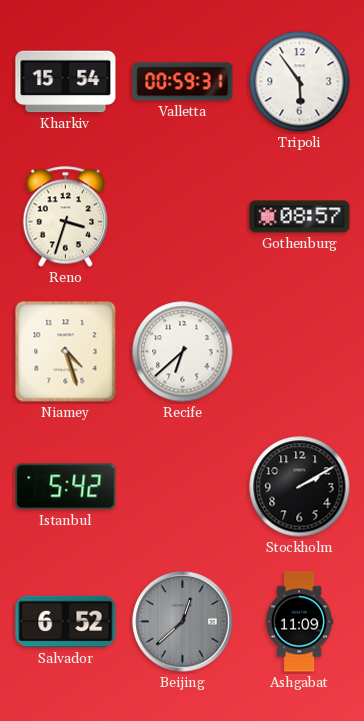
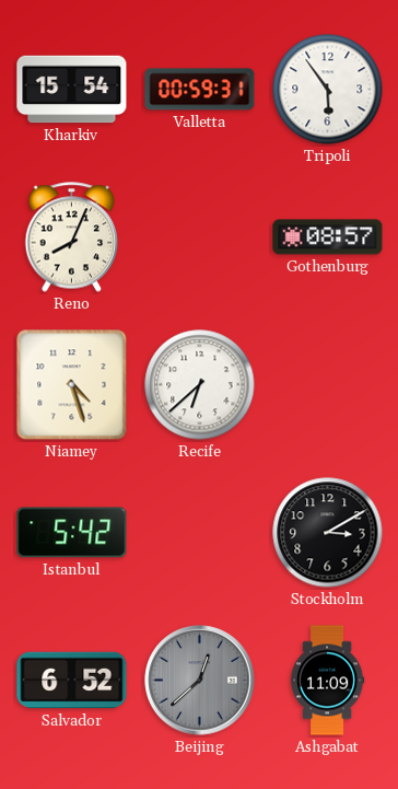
Reno: 3:33 -> 8:04
Stockholm: 2:10 -> 3:10
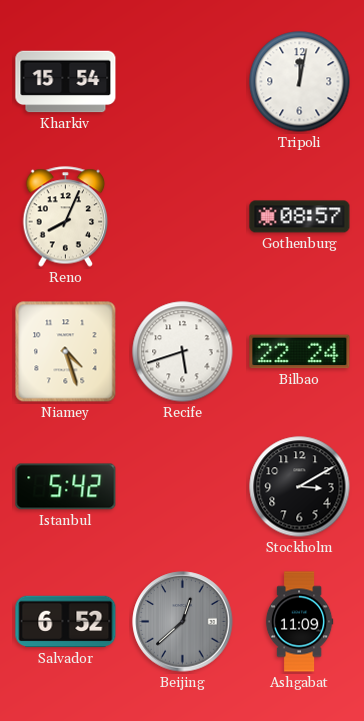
Valletta: 00:59 -> none
Tripoli: 5:54 -> 12:02
Recife: 6:38 -> 5:42
Bilbao: none -> 22:24
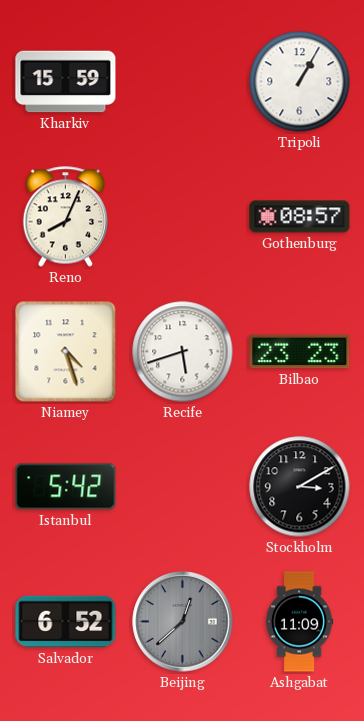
Kharkiv: 15:54 -> 15:59
Tripoli: 12:02 -> 1:05
Bilbao: 22:24 -> 23:23
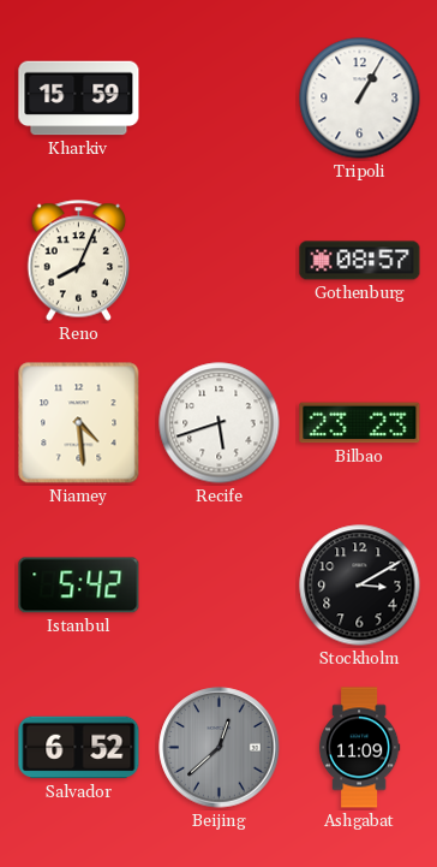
Niamey: 4:27 -> 4:29
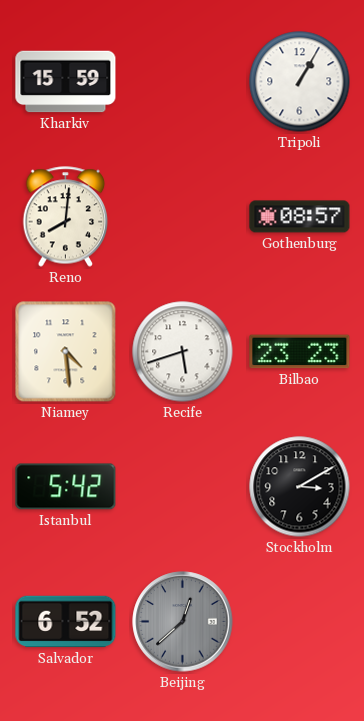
Reno: 8:04 -> 8:01
Ashgabat: 11:09 -> none
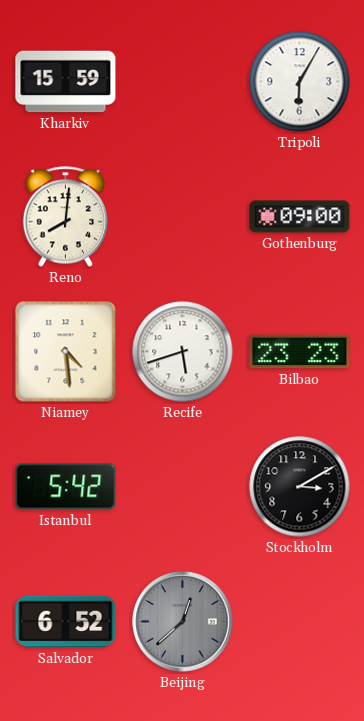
Tripoli: 1:05 -> 6:05
Gothenburg: 08:57 -> 09:00
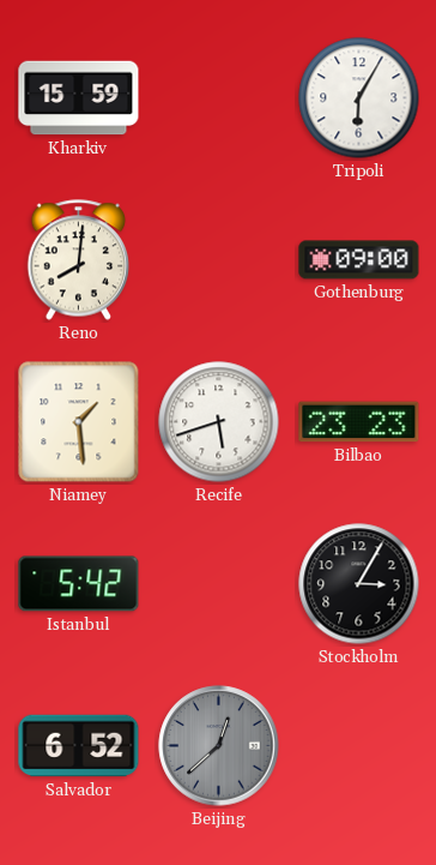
Niamey: 4:29 -> 1:29
Stockholm: 3:10 -> 3:05
